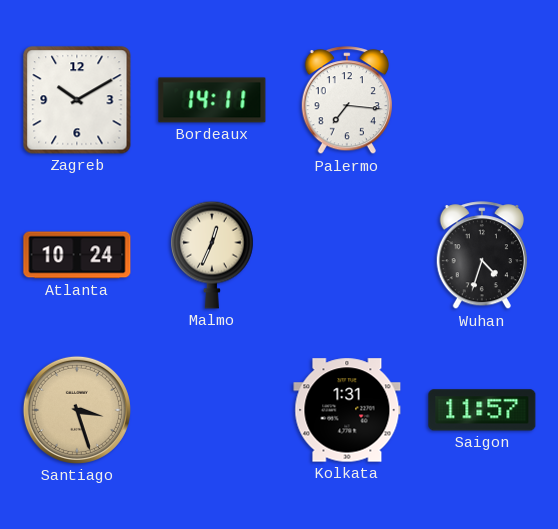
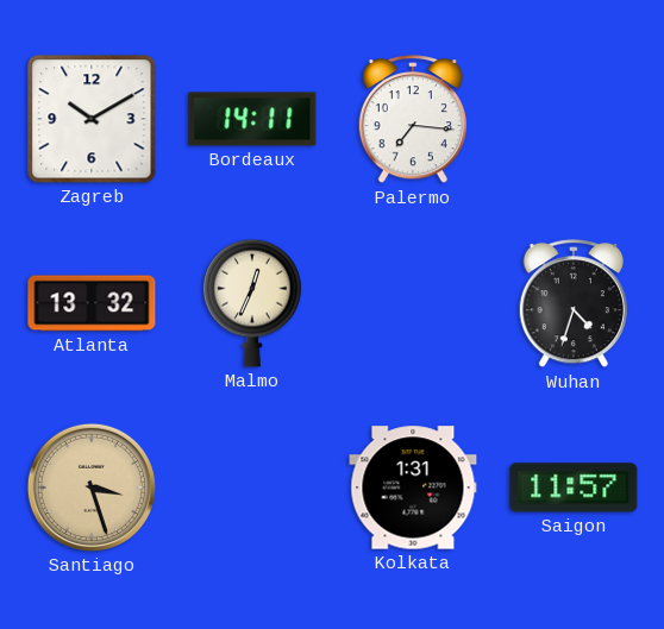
Atlanta: 10:24 -> 13:32
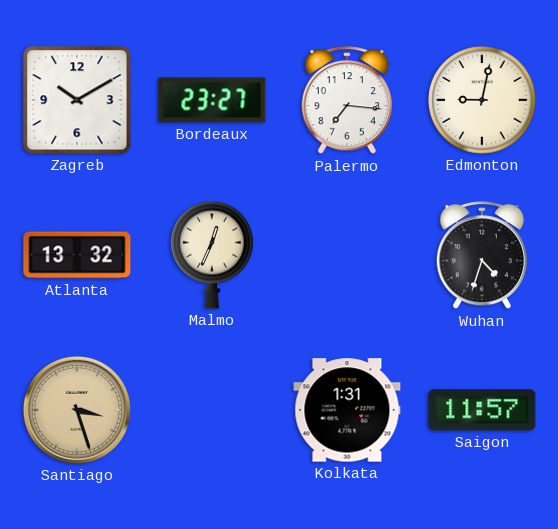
Bordeaux: 14:11 -> 23:27
Edmonton: none -> 9:02
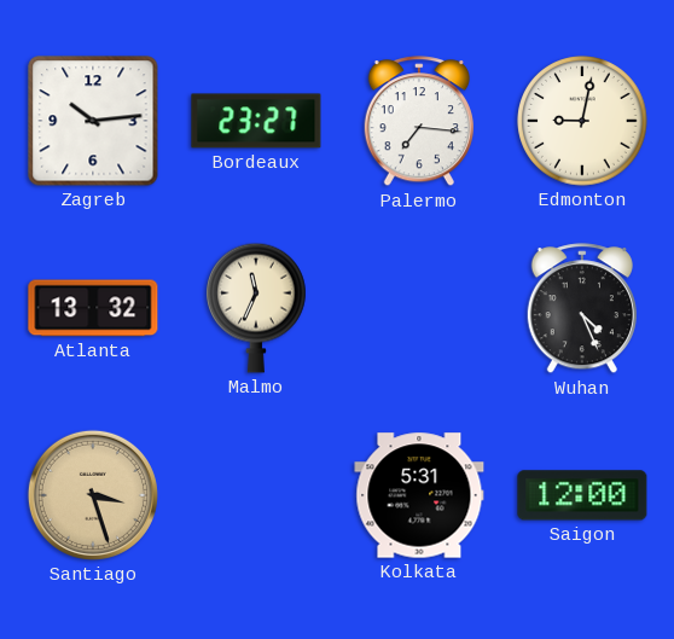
Zagreb: 10:10 -> 10:14
Malmo: 12:34 -> 11:34
Wuhan: 4:33 -> 4:26
Kolkata: 1:31 -> 5:31
Saigon: 11:57 -> 12:00
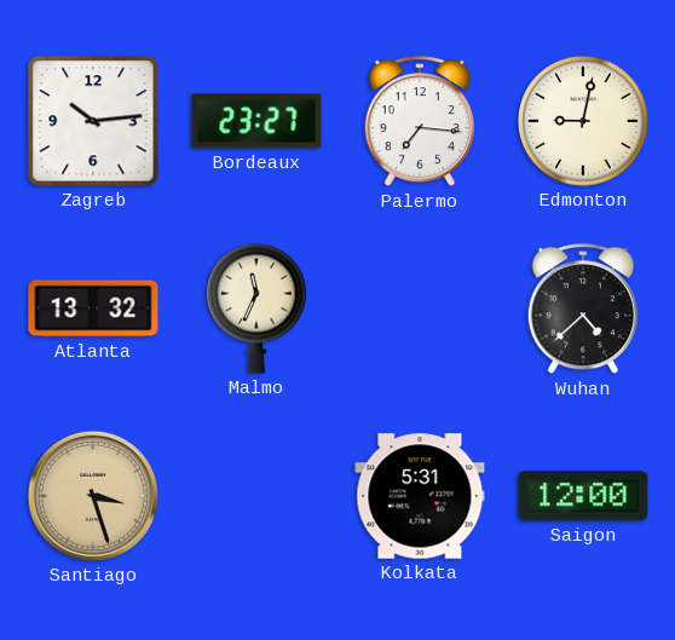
Wuhan: 4:26 -> 4:38
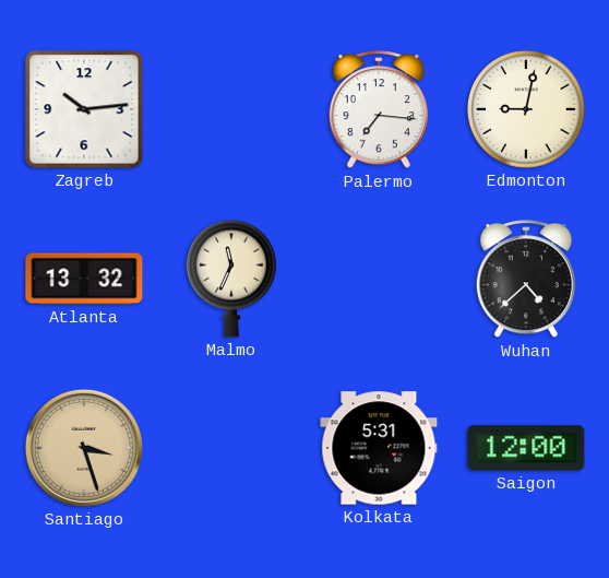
Bordeaux: 23:27 -> none
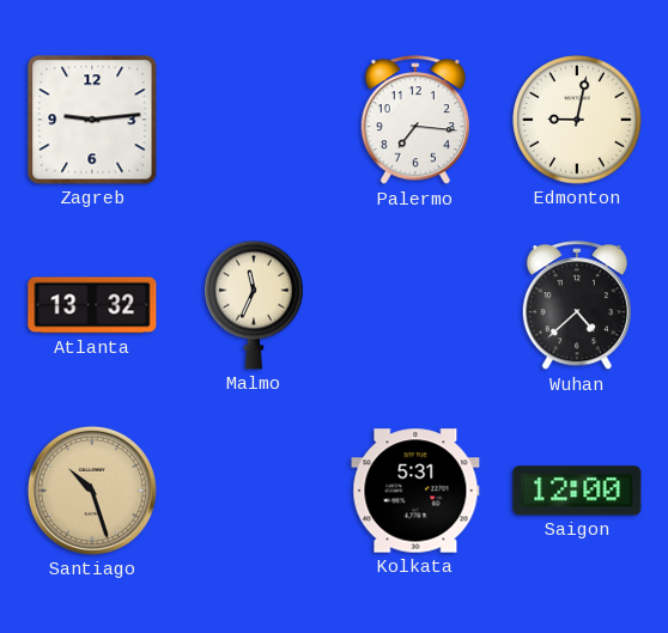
Zagreb: 10:14 -> 9:14
Santiago: 3:27 -> 10:27
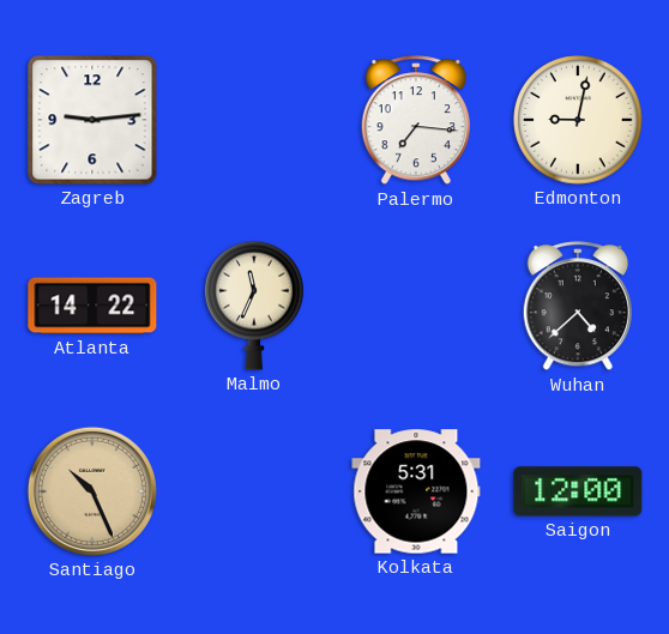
Atlanta: 13:32 -> 14:22
Santiago: 10:27 -> 10:26
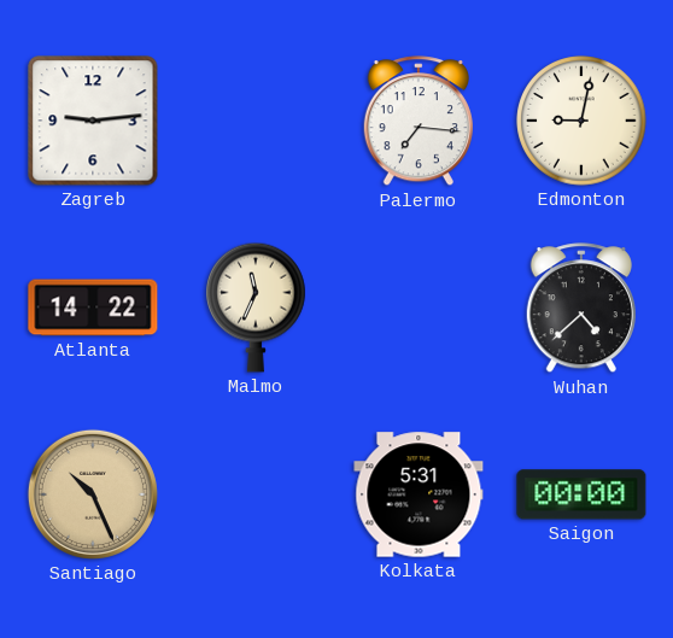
Saigon: 12:00 -> 00:00
